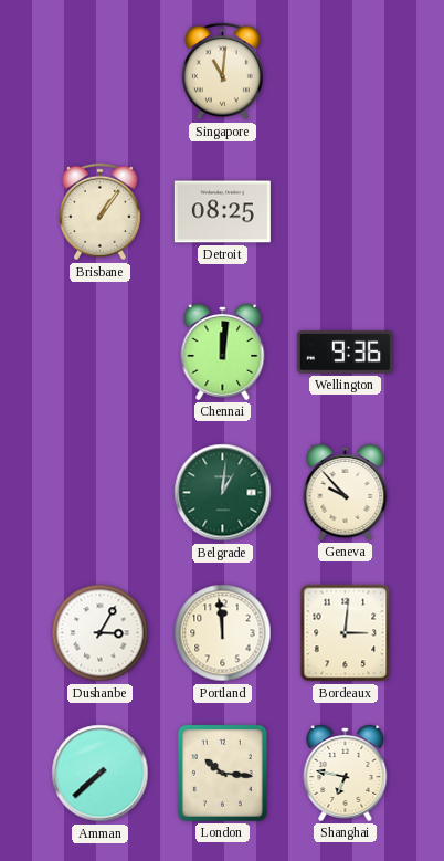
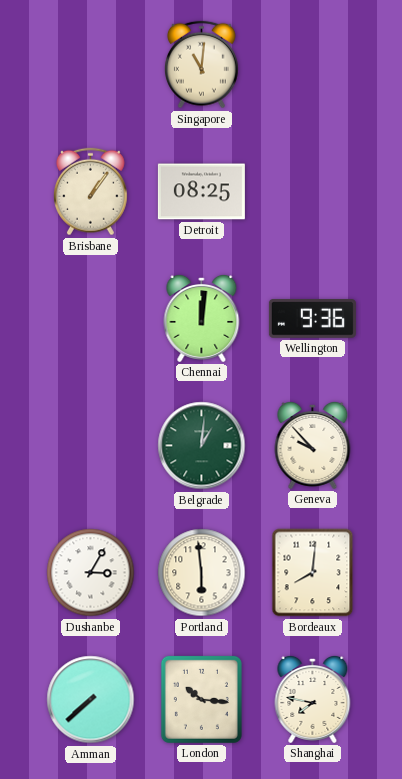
Portland: 11:59 -> 5:59
Bordeaux: 3:01 -> 8:01
Shanghai: 6:47 -> 7:47
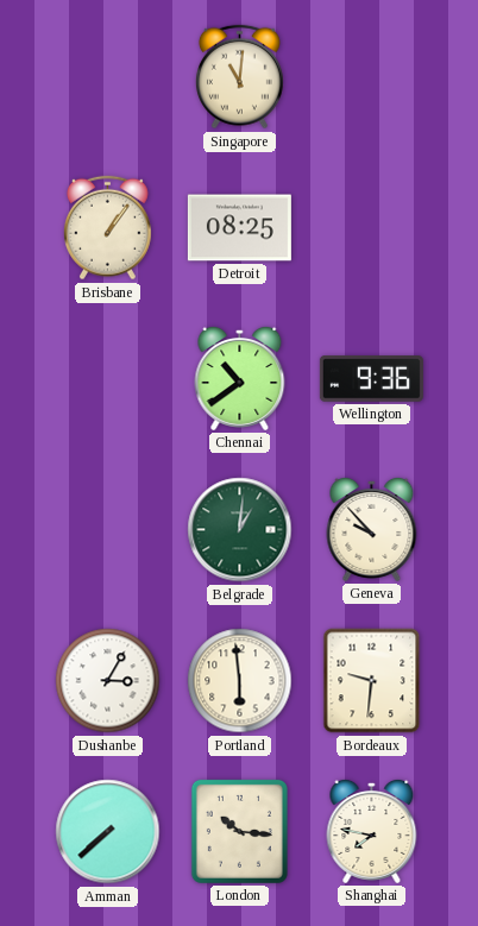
Chennai: 12:01 -> 10:39
Bordeaux: 8:01 -> 9:31
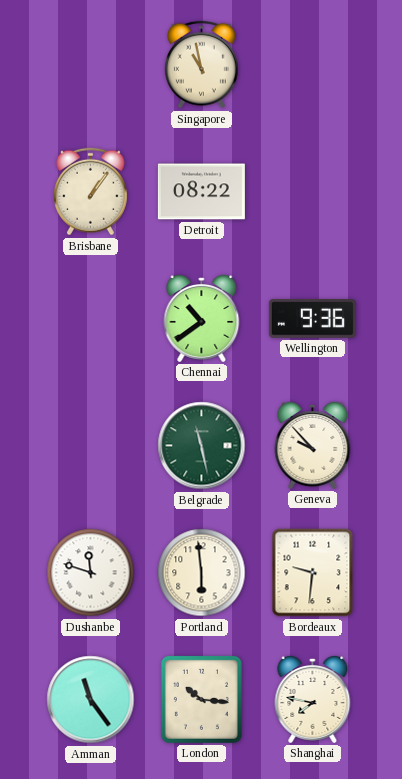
Singapore: 11:01 -> 10:58
Detroit: 08:25 -> 08:22
Belgrade: 1:01 -> 11:28
Dushanbe: 3:05 -> 11:48
Amman: 7:38 -> 11:24
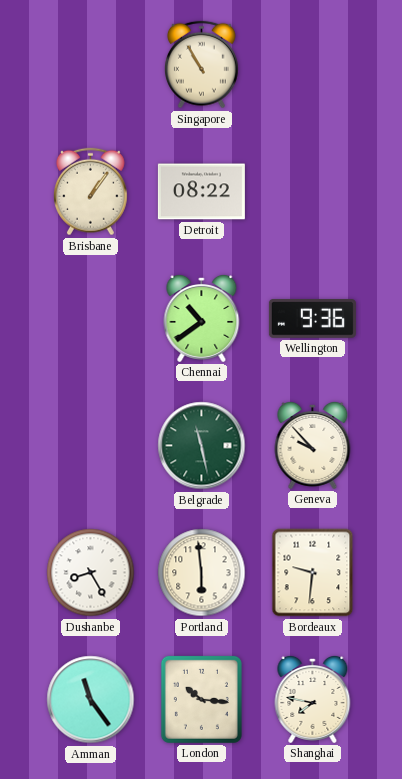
Singapore: 10:58 -> 10:55
Dushanbe: 11:48 -> 8:25
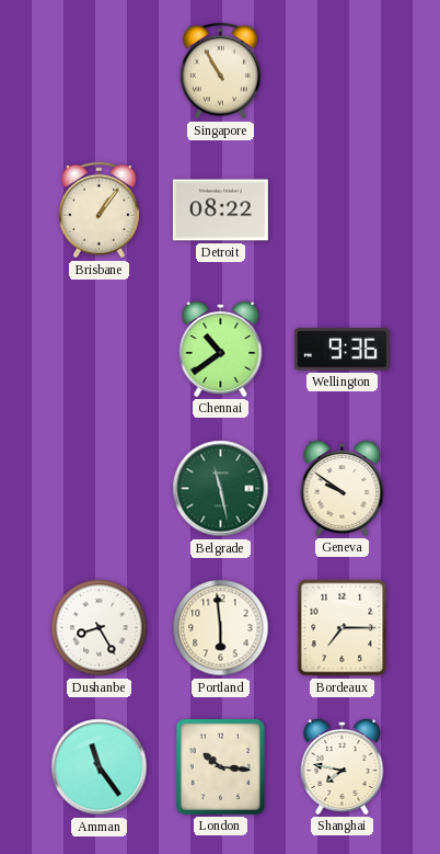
Geneva: 9:53 -> 9:51
Bordeaux: 9:31 -> 7:15
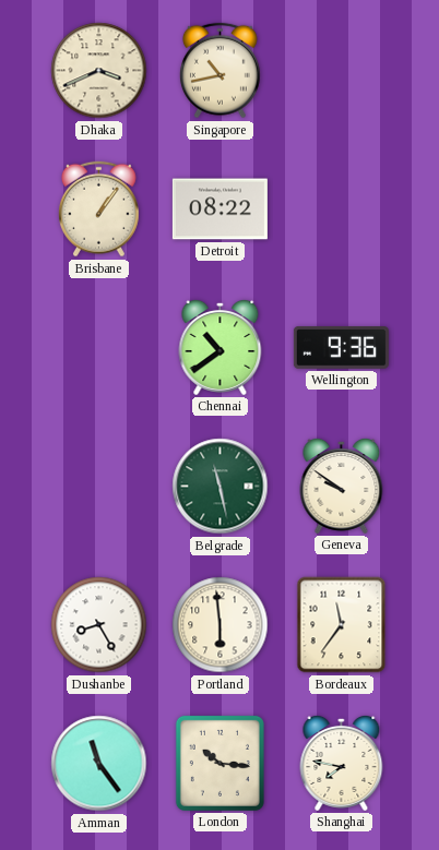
Dhaka: none -> 3:41
Singapore: 10:55 -> 10:43
Bordeaux: 7:15 -> 11:36
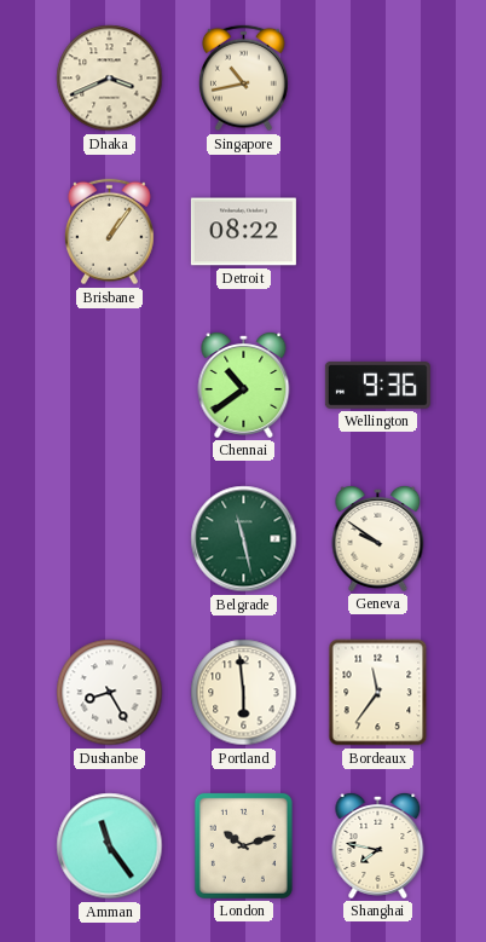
London: 10:16 -> 10:12
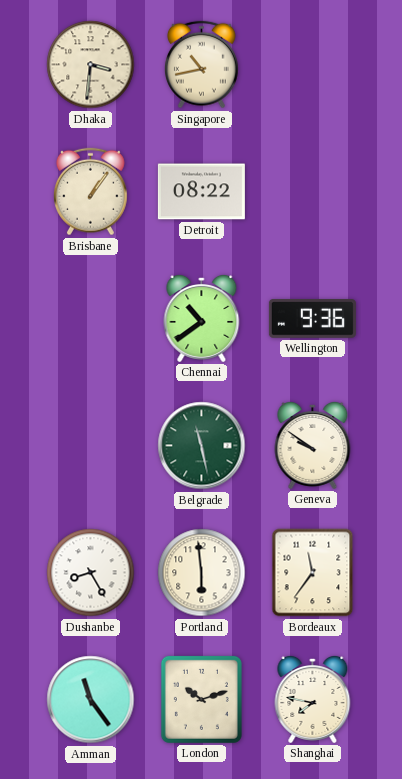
Dhaka: 3:41 -> 3:31
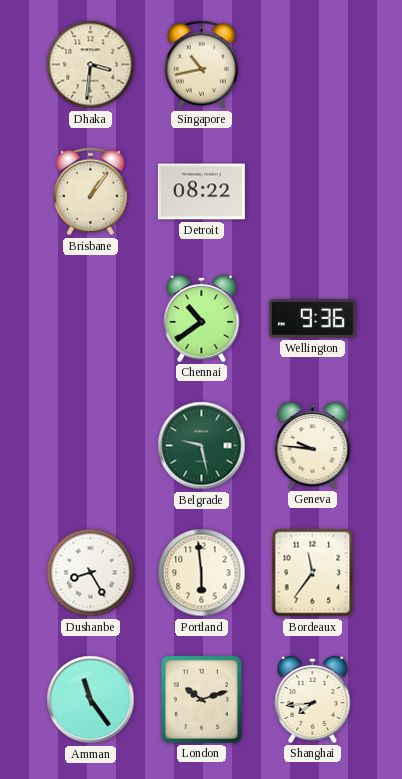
Belgrade: 11:28 -> 9:28
Geneva: 9:51 -> 9:46
Shanghai: 7:47 -> 7:44
